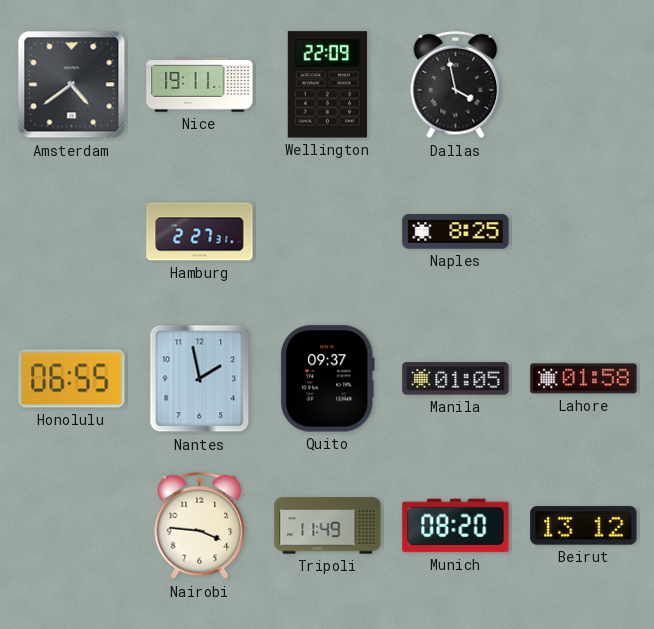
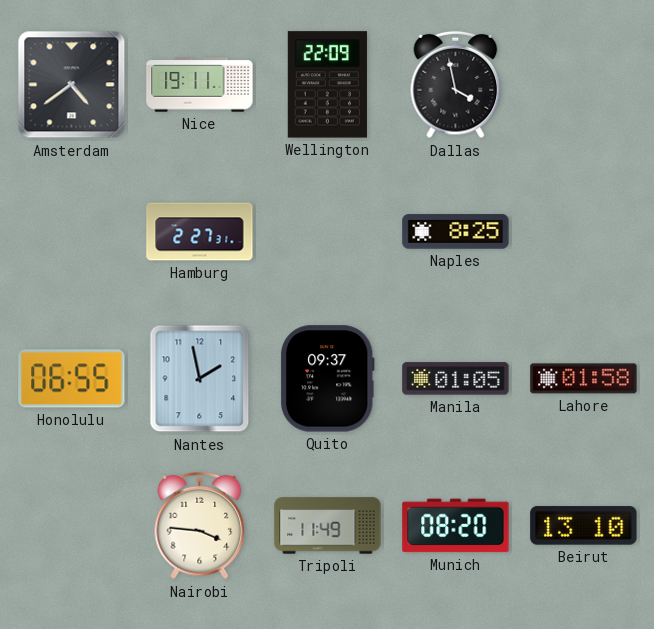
Beirut: 13:12 -> 13:10
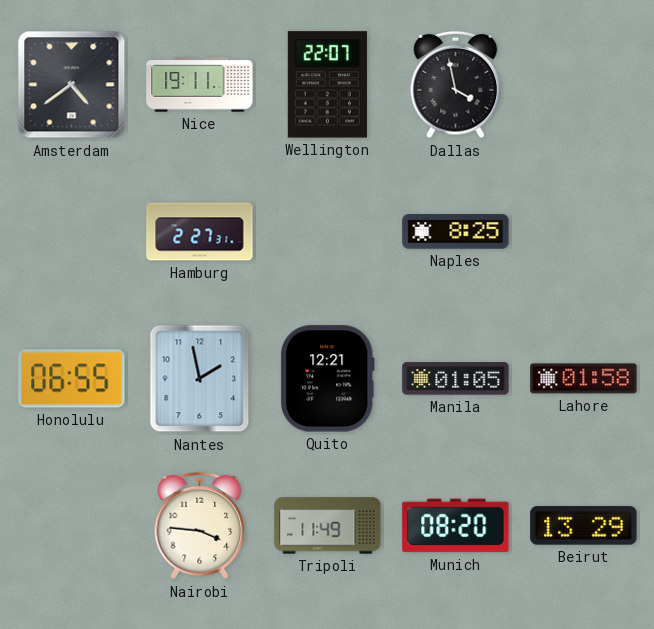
Wellington: 22:09 -> 22:07
Quito: 09:37 -> 12:21
Beirut: 13:10 -> 13:29
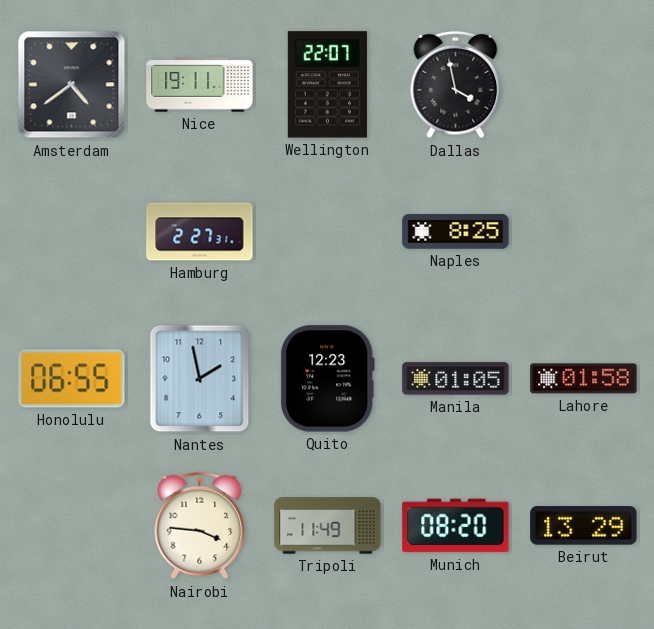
Quito: 12:21 -> 12:23
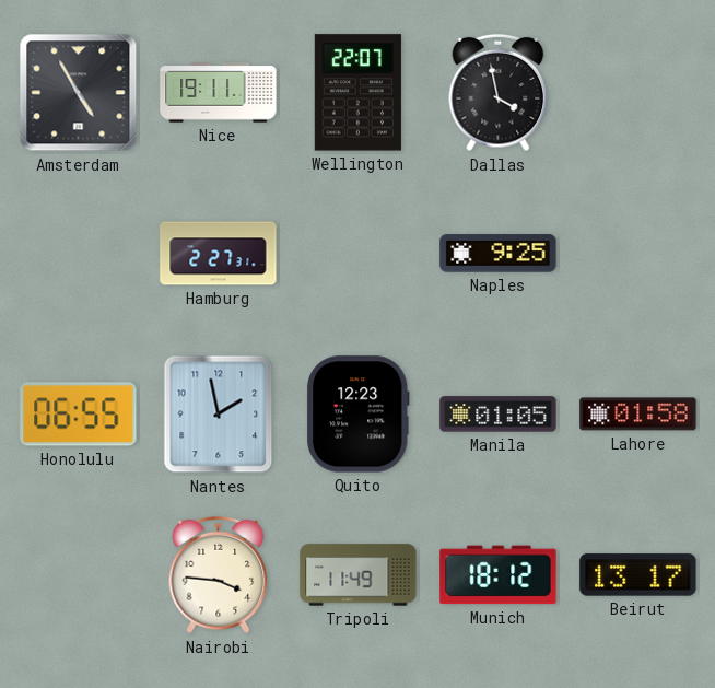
Amsterdam: 4:39 -> 4:55
Naples: 8:25 -> 9:25
Munich: 08:20 -> 18:12
Beirut: 13:29 -> 13:17
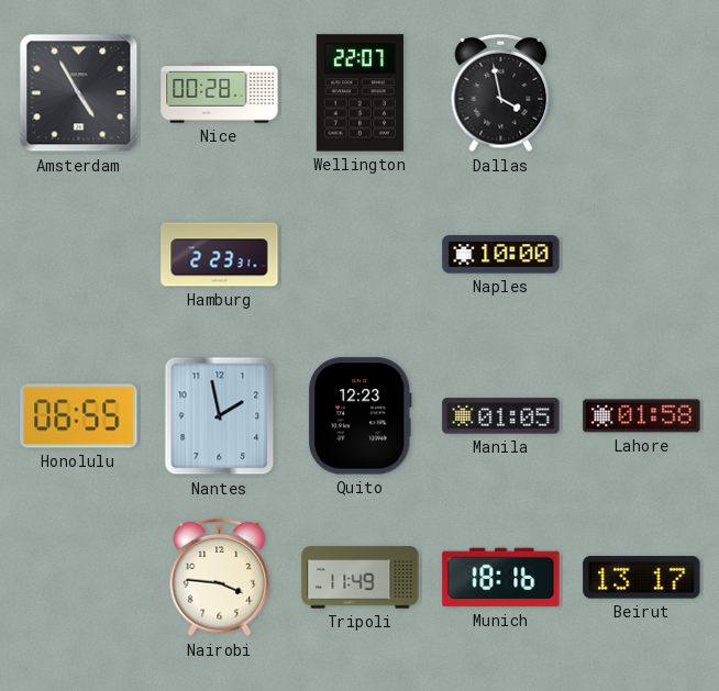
Nice: 19:11 -> 00:28
Hamburg: 2:27 -> 2:23
Naples: 9:25 -> 10:00
Munich: 18:12 -> 18:16
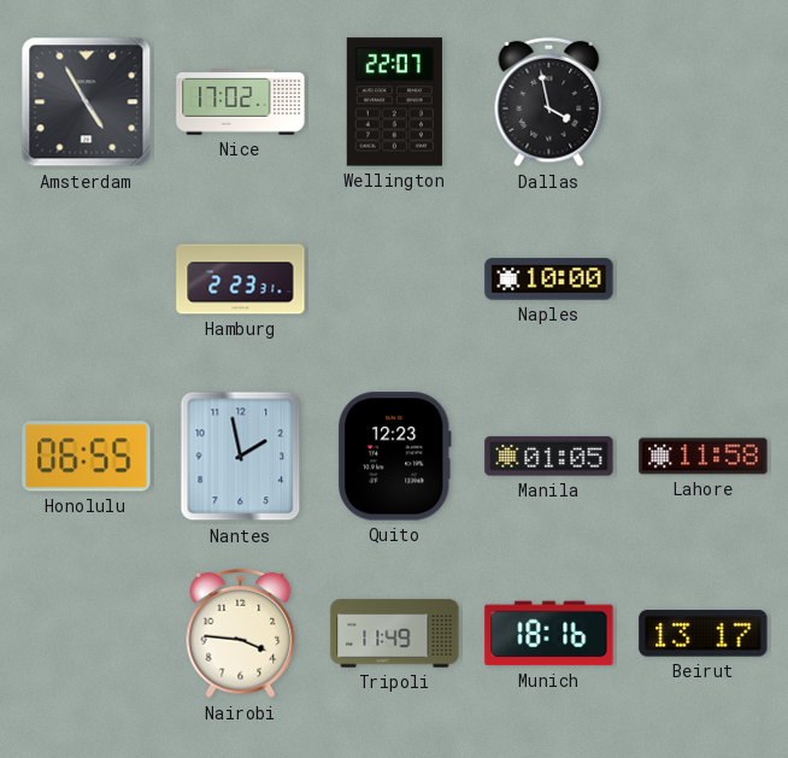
Nice: 00:28 -> 17:02
Lahore: 01:58 -> 11:58
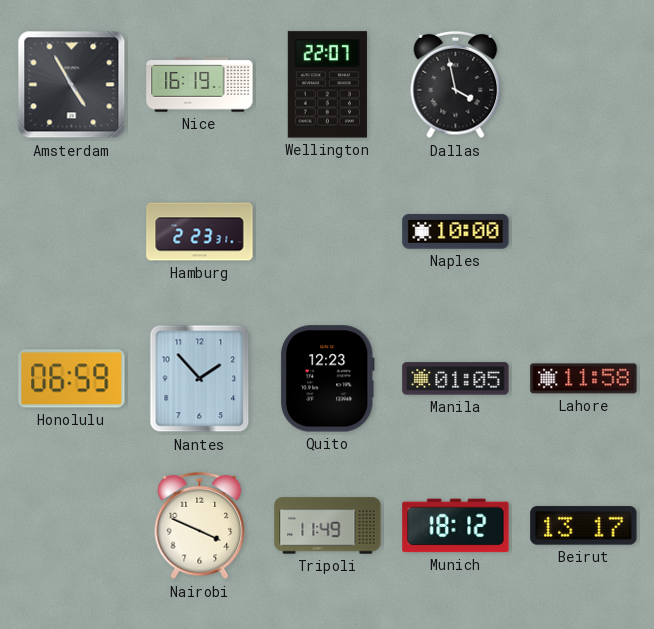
Nice: 17:02 -> 16:19
Honolulu: 06:55 -> 06:59
Nantes: 1:58 -> 1:53
Nairobi: 3:46 -> 3:49
Munich: 18:16 -> 18:12
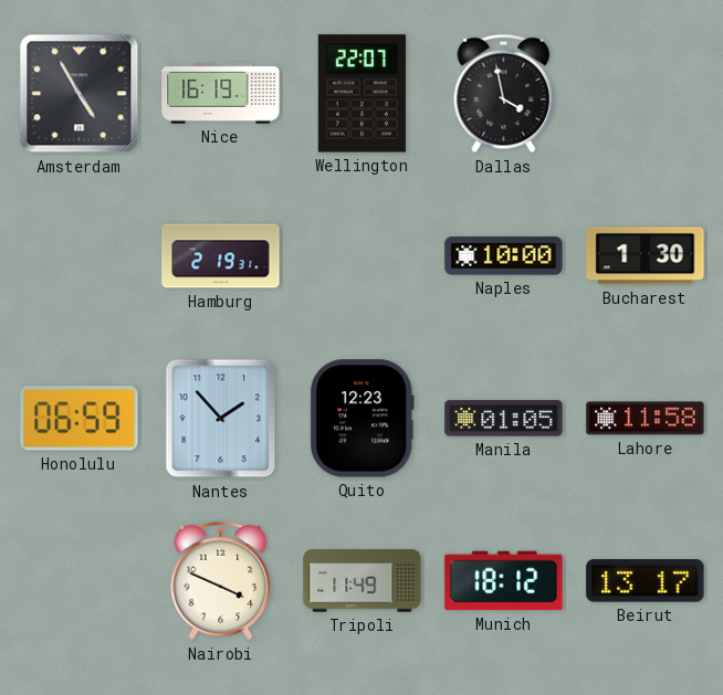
Hamburg: 2:23 -> 2:19
Bucharest: none -> 1:30
